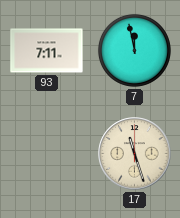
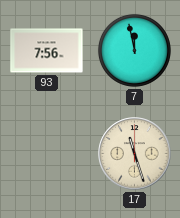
93: 7:11 -> 7:56
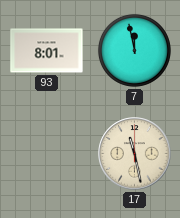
93: 7:56 -> 8:01
17: 11:27 -> 11:28
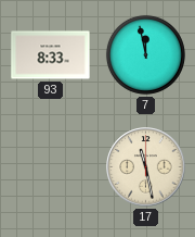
93: 8:01 -> 8:33
